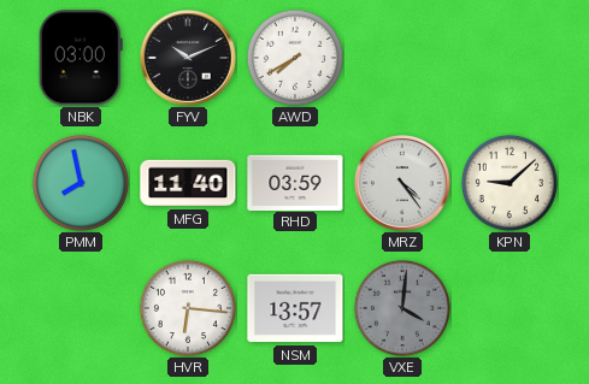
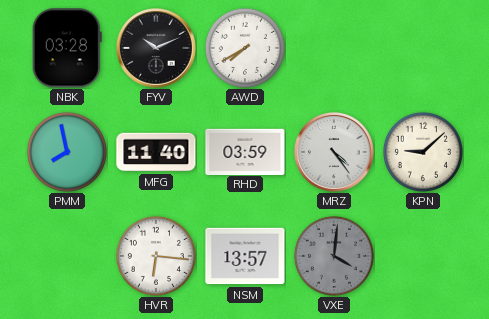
NBK: 03:00 -> 03:28
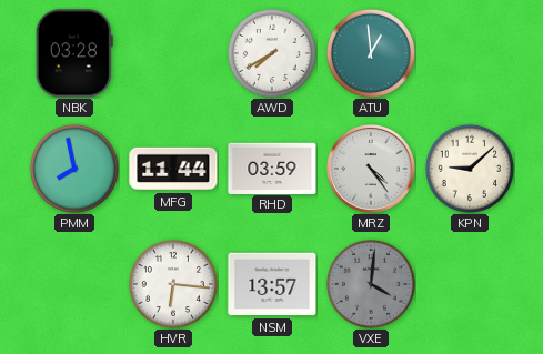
FYV: 10:11 -> none
ATU: none -> 12:59
MFG: 11:40 -> 11:44
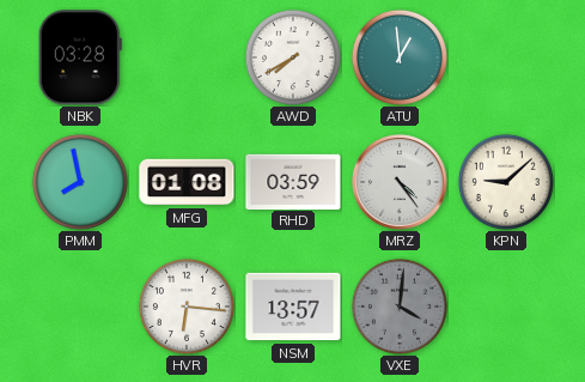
MFG: 11:44 -> 01:08
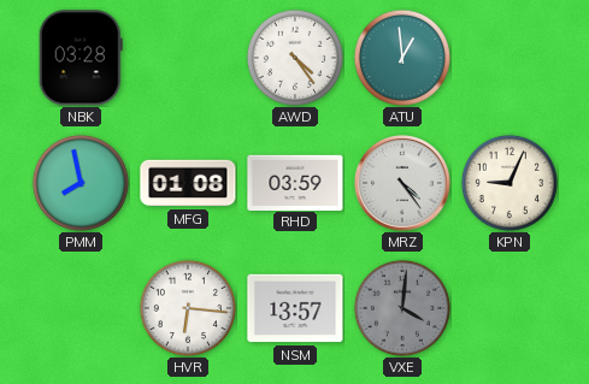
AWD: 7:40 -> 4:24
KPN: 9:08 -> 9:04
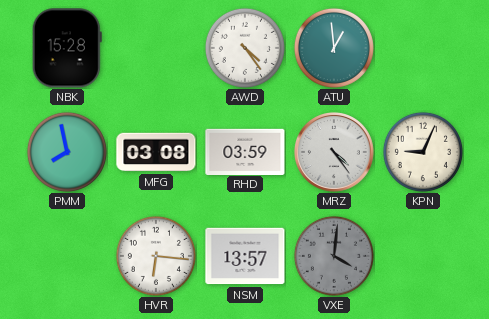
NBK: 03:28 -> 15:28
MFG: 01:08 -> 03:08
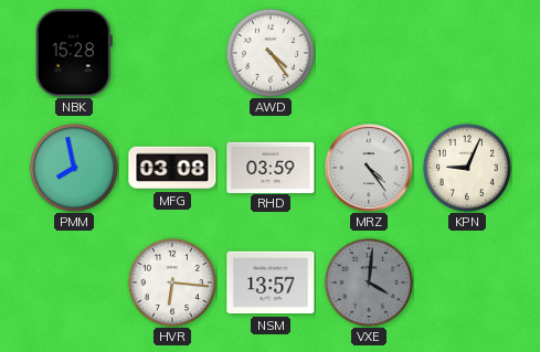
ATU: 12:59 -> none
